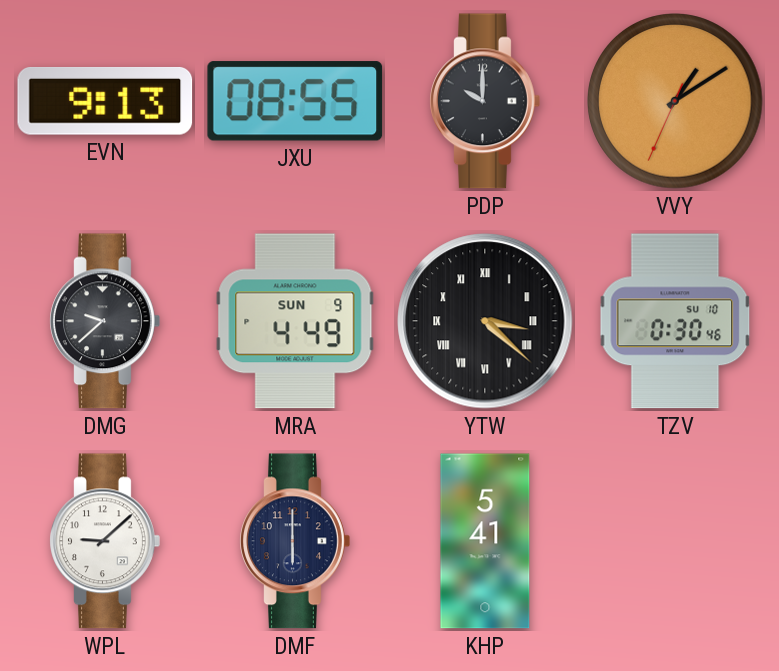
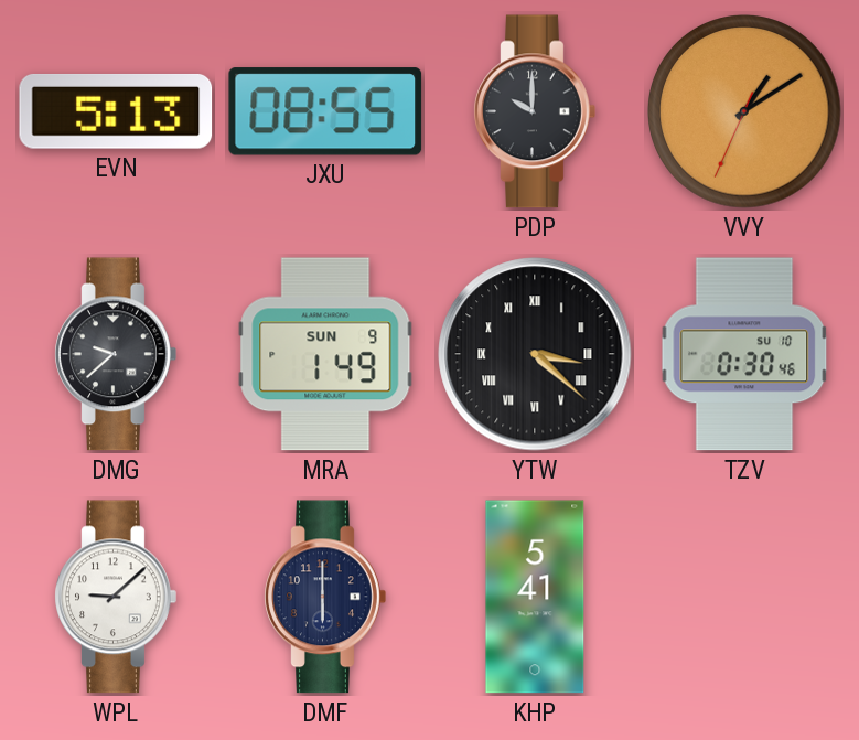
EVN: 9:13 -> 5:13
MRA: 4:49 -> 1:49
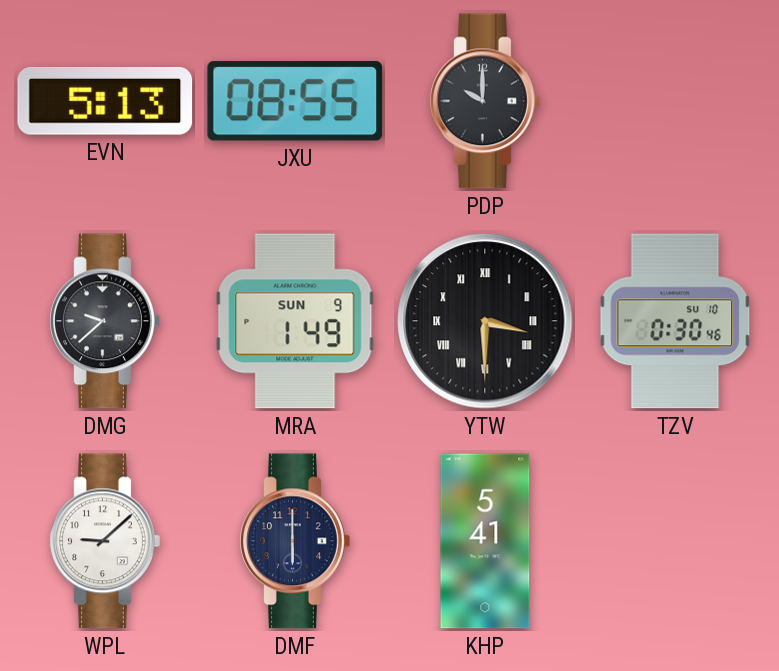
VVY: 1:09 -> none
YTW: 3:22 -> 3:30
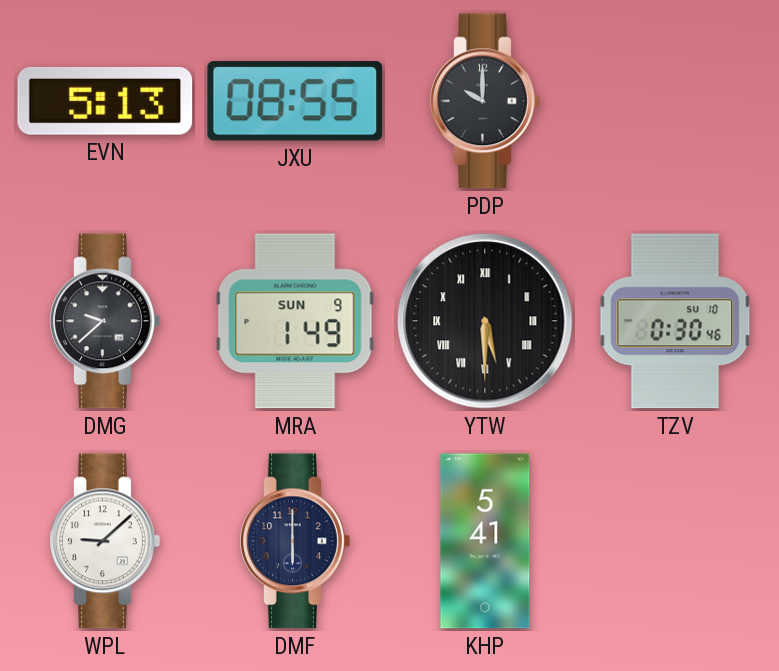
YTW: 3:30 -> 5:30
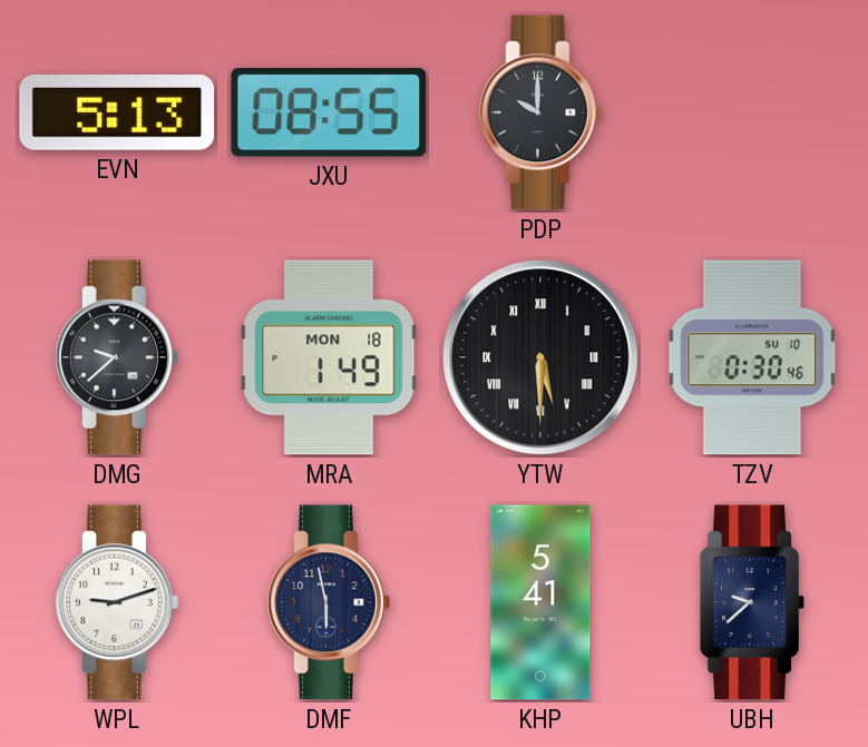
MRA date: SUN 9 -> MON 18
WPL: 9:08 -> 9:12
DMF: 6:00 -> 5:58
UBH: none -> 9:38
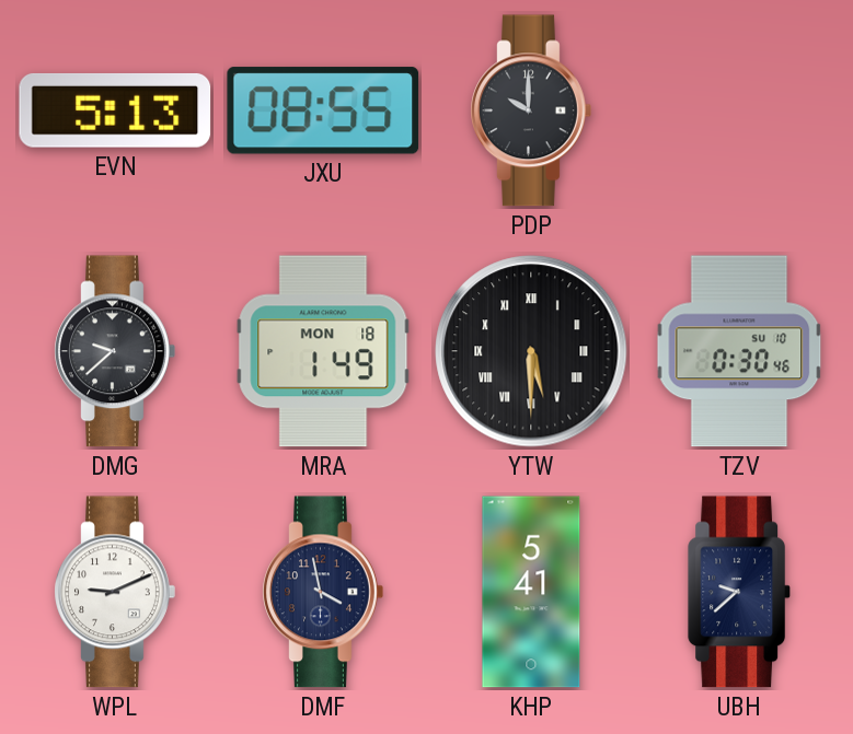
WPL: 9:12 -> 9:11
DMF: 5:58 -> 3:58
